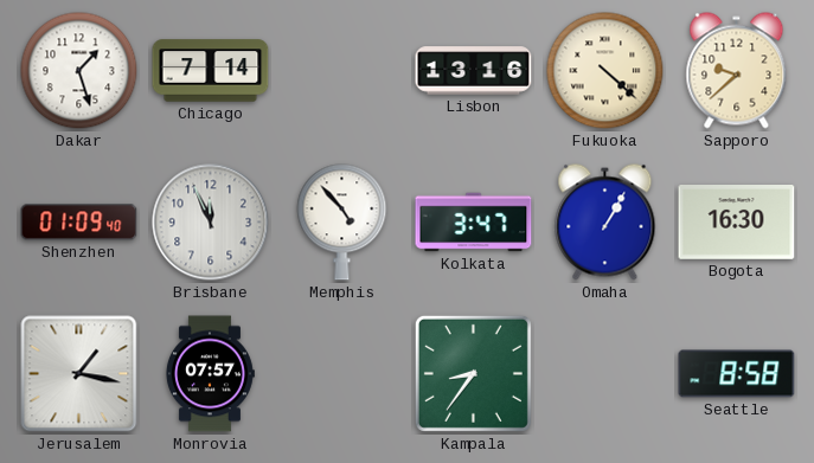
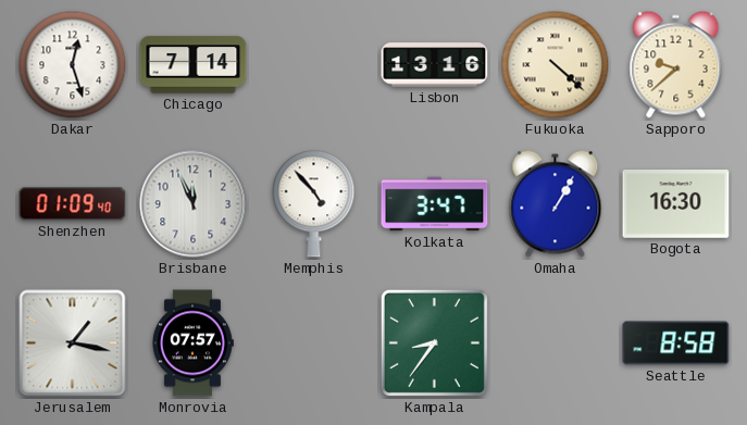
Dakar: 1:27 -> 12:27
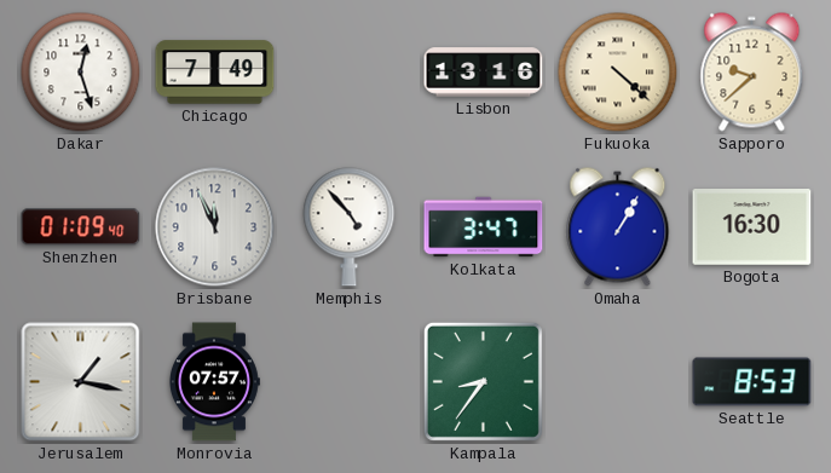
Chicago: 7:14 -> 7:49
Seattle: 8:58 -> 8:53
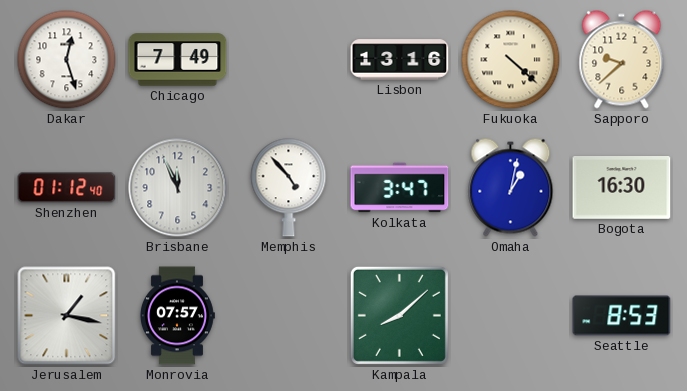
Shenzhen: 01:09 -> 01:12
Omaha: 1:05 -> 1:02
Kampala: 8:36 -> 8:08
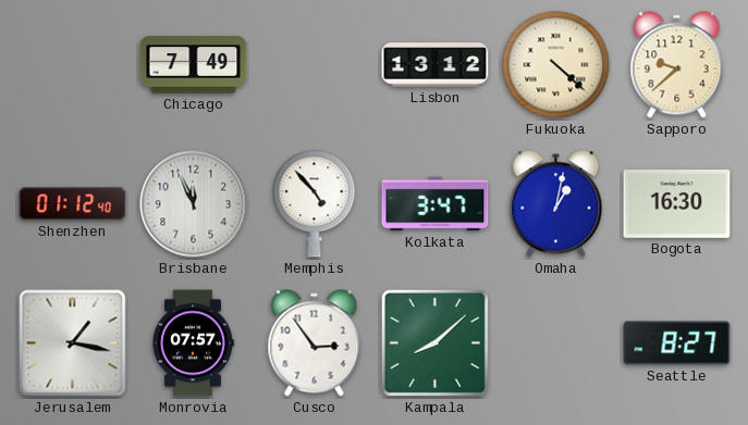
Dakar: 12:27 -> none
Lisbon: 13:16 -> 13:12
Cusco: none -> 2:54
Seattle: 8:53 -> 8:27
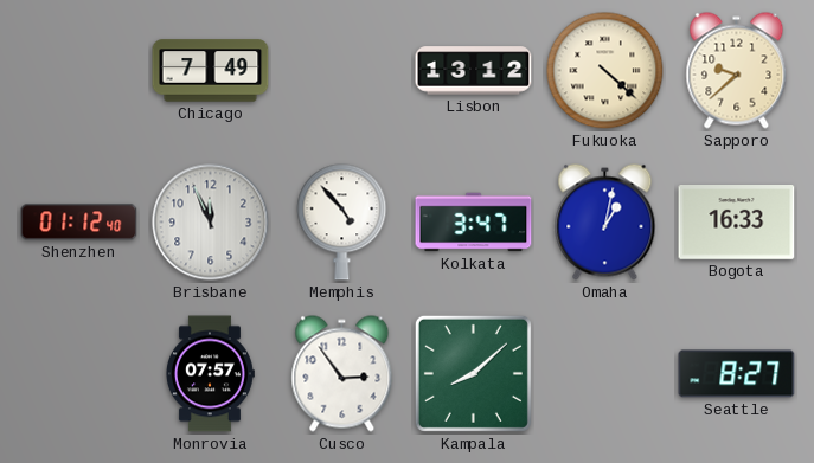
Bogota: 16:30 -> 16:33
Jerusalem: 1:17 -> none
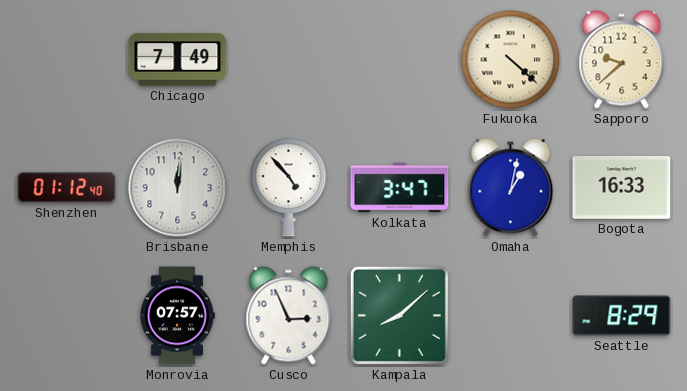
Lisbon: 13:12 -> none
Brisbane: 11:56 -> 12:01
Cusco: 2:54 -> 2:56
Seattle: 8:27 -> 8:29
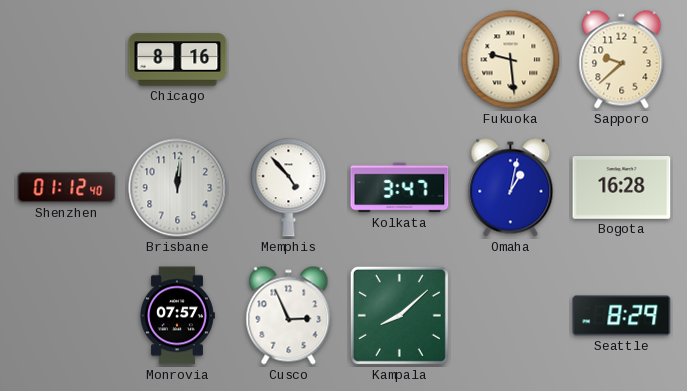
Chicago: 7:49 -> 8:16
Fukuoka: 4:22 -> 9:29
Bogota: 16:33 -> 16:28
